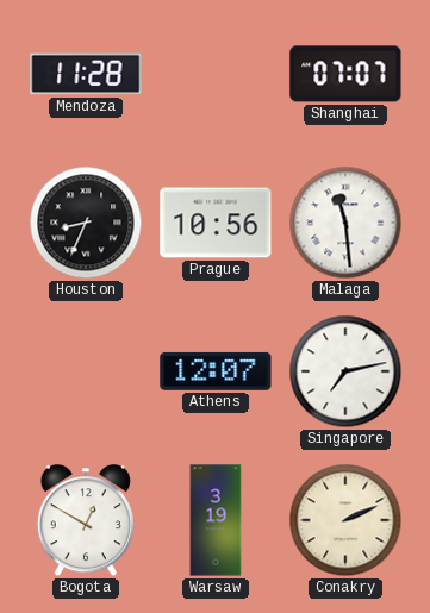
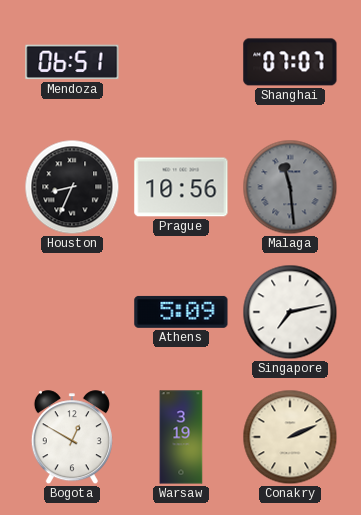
Mendoza: 11:28 -> 06:51
Malaga dial: white -> grey
Athens: 12:07 -> 5:09
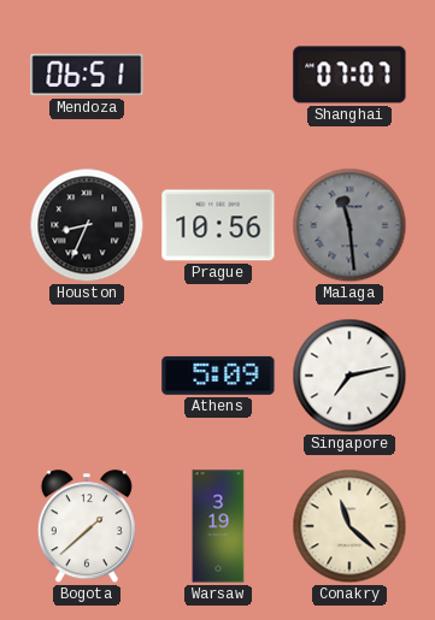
Bogota: 12:50 -> 1:38
Conakry: 2:11 -> 11:22
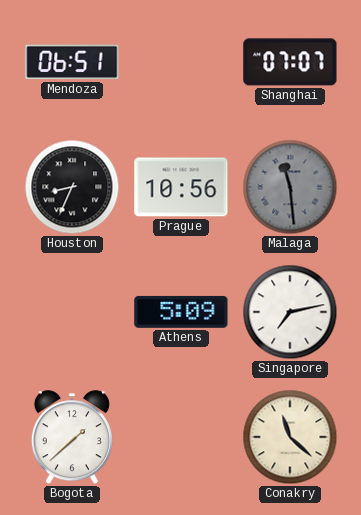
Warsaw: 3:19 -> none
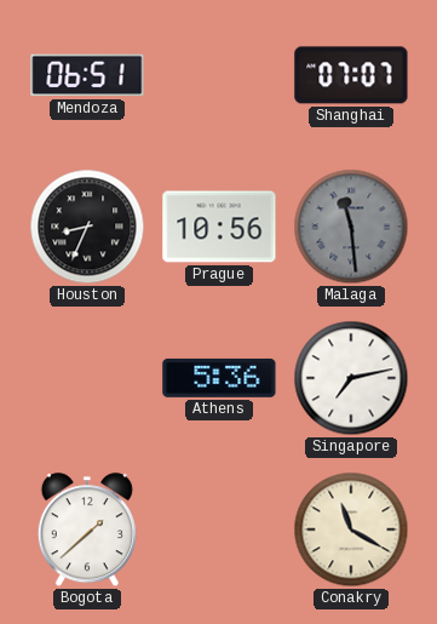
Athens: 5:09 -> 5:36
Conakry: 11:22 -> 11:20
